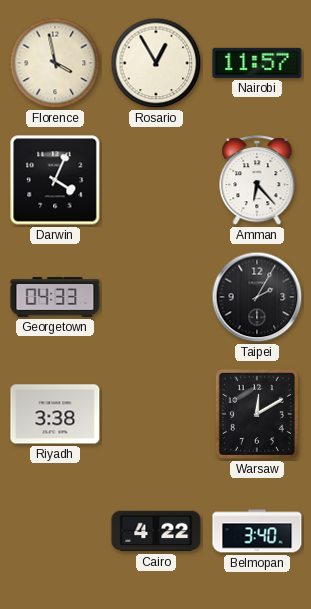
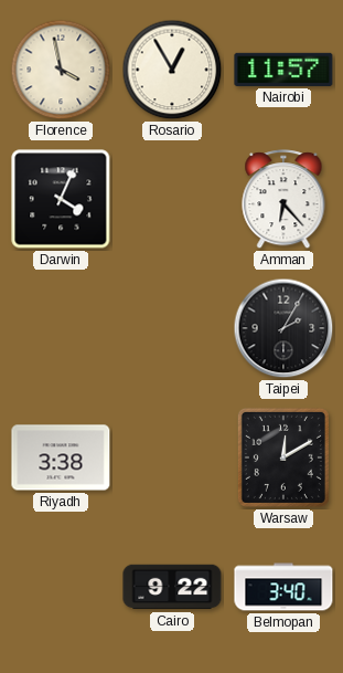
Georgetown: 04:33 -> none
Cairo: 4:22 -> 9:22
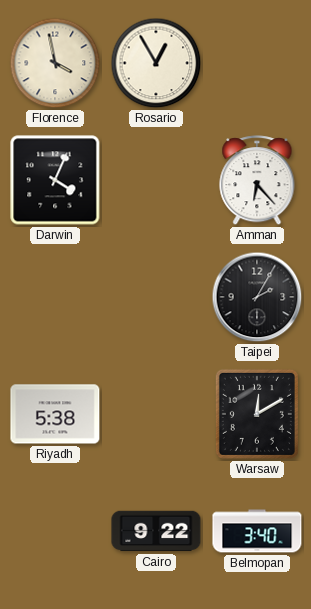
Nairobi: 11:57 -> none
Riyadh: 3:38 -> 5:38
